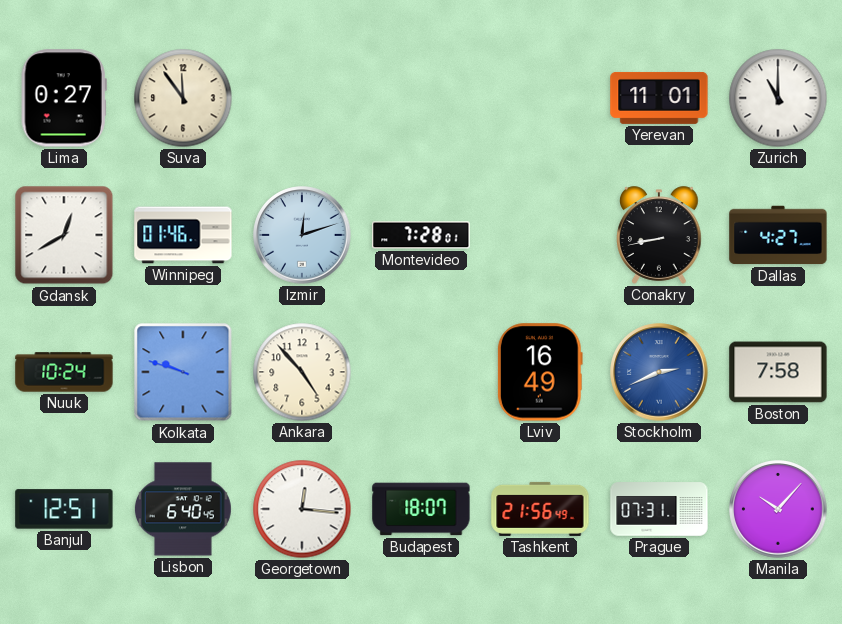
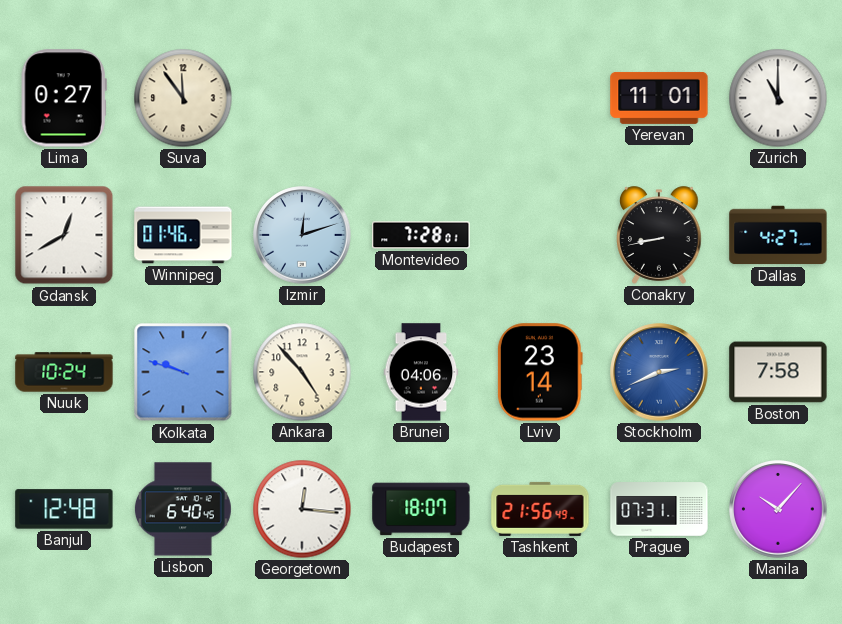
Brunei: none -> 04:06
Lviv: 16:49 -> 23:14
Banjul: 12:51 -> 12:48
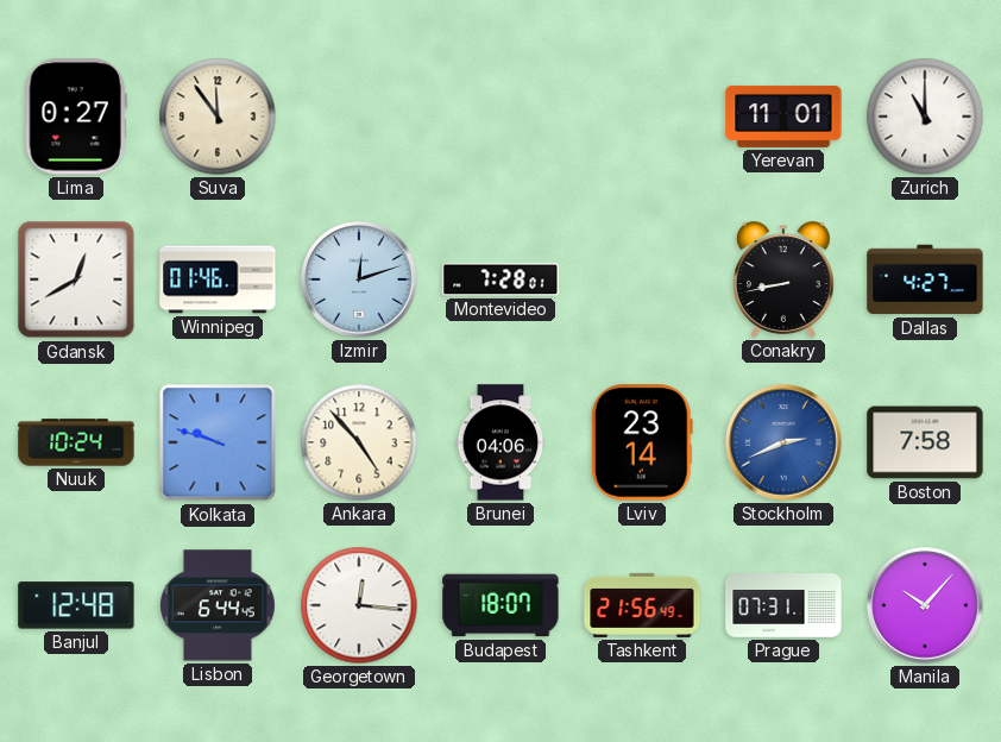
Lisbon: 6:40 -> 6:44
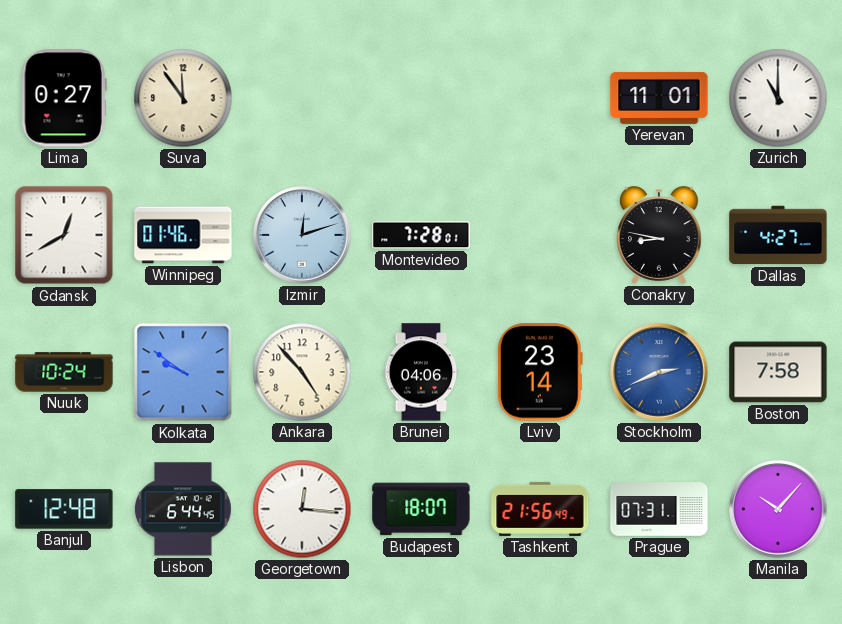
Conakry: 8:43 -> 8:47
Kolkata: 9:48 -> 9:51
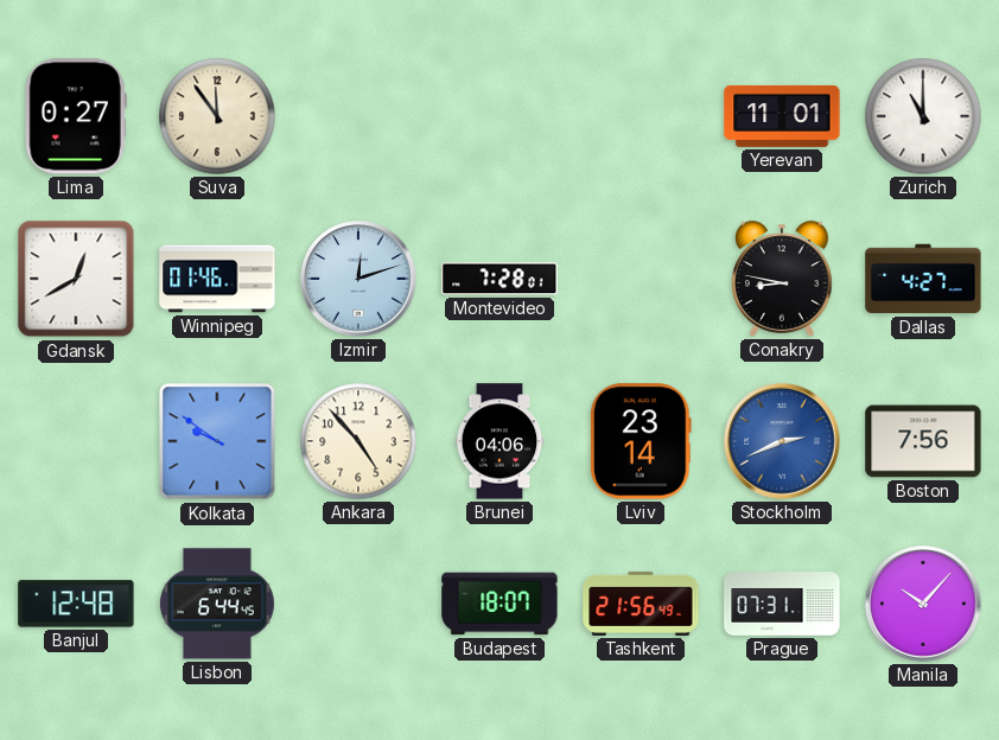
Nuuk: 10:24 -> none
Boston: 7:58 -> 7:56
Georgetown: 12:16 -> none
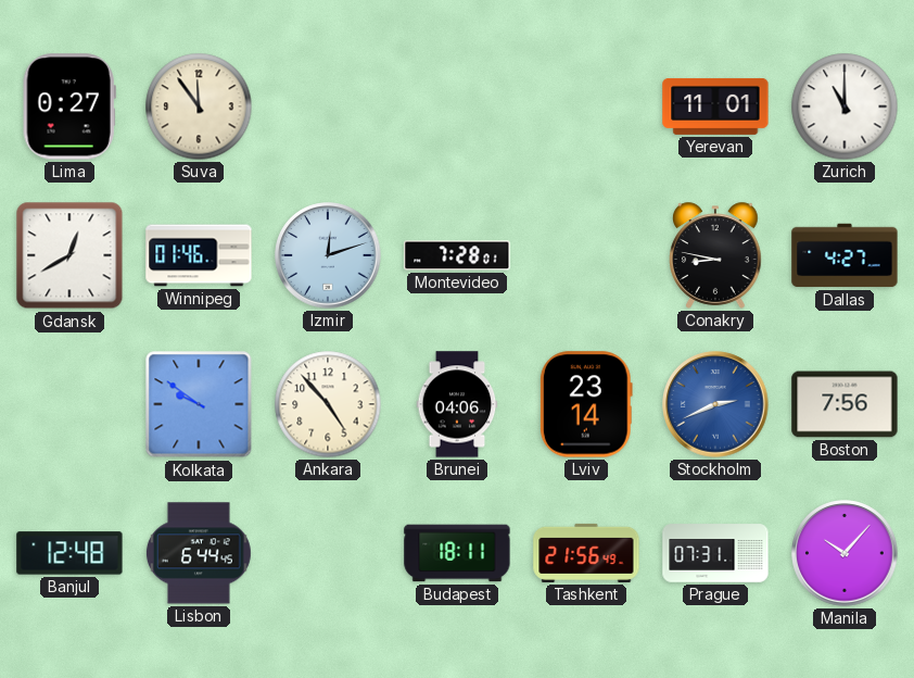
Budapest: 18:07 -> 18:11
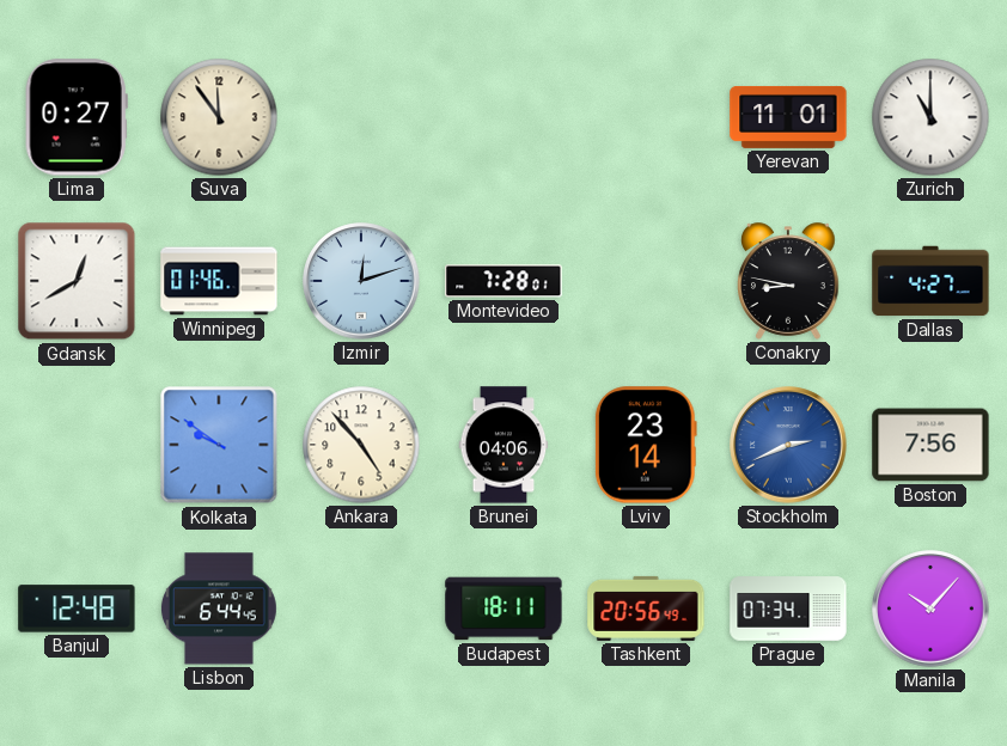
Tashkent: 21:56 -> 20:56
Prague: 07:31 -> 07:34
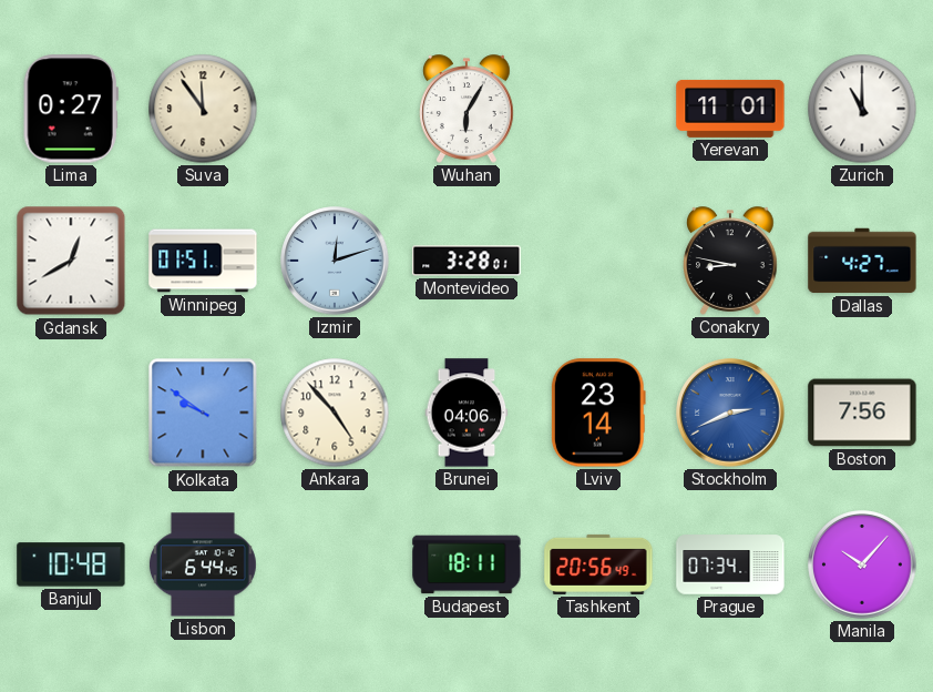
Wuhan: none -> 6:05
Winnipeg: 01:46 -> 01:51
Montevideo: 7:28 -> 3:28
Banjul: 12:48 -> 10:48
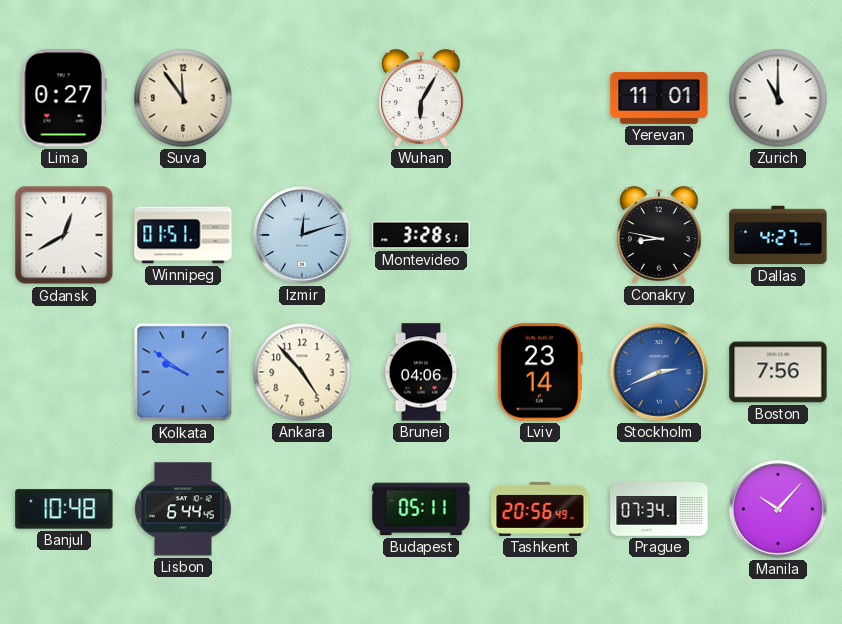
Montevideo: 3:28:01 -> 3:28:51
Budapest: 18:11 -> 05:11
